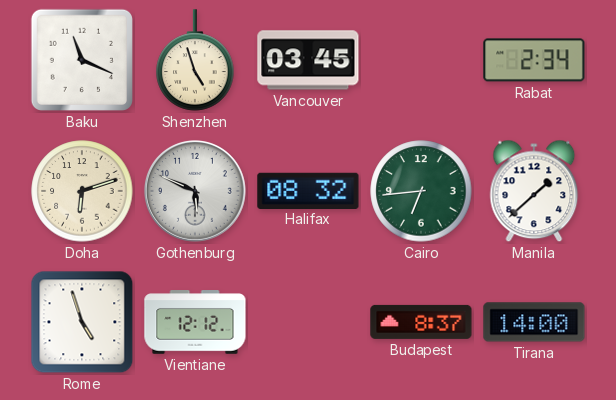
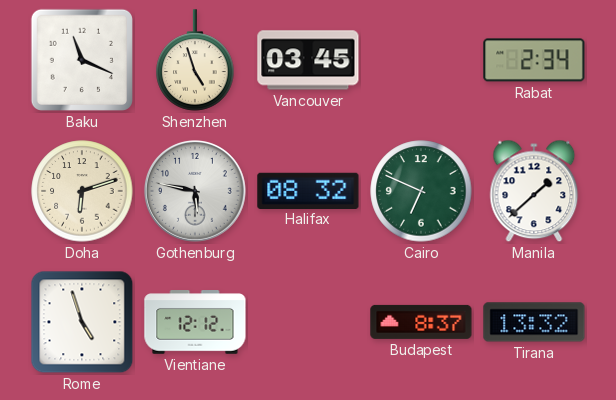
Gothenburg: 5:49 -> 5:47
Cairo: 6:44 -> 6:49
Tirana: 14:00 -> 13:32
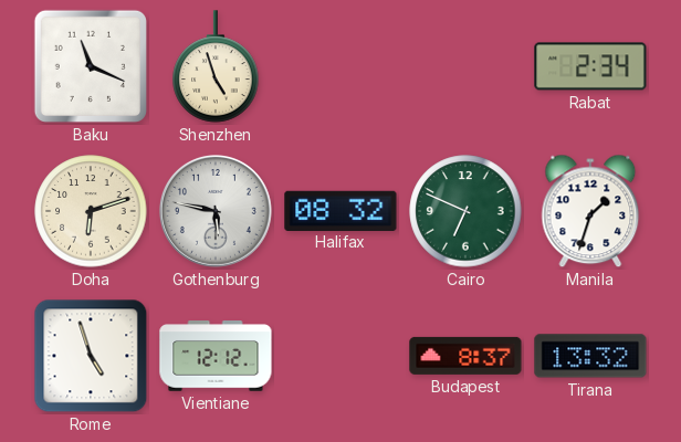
Vancouver: 03:45 -> none
Manila: 1:38 -> 1:33
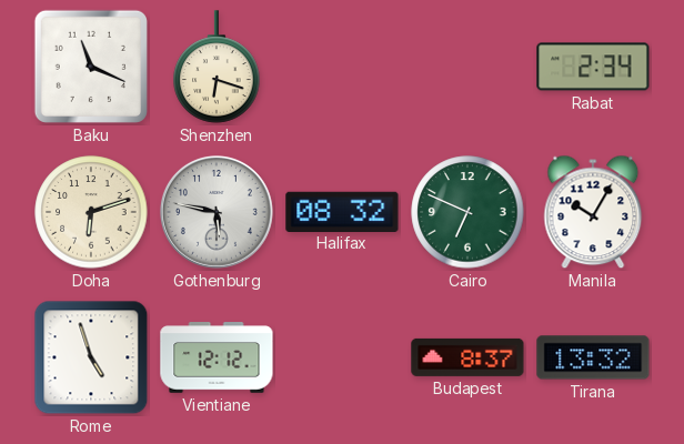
Shenzhen: 4:57 -> 6:18
Manila: 1:33 -> 10:05
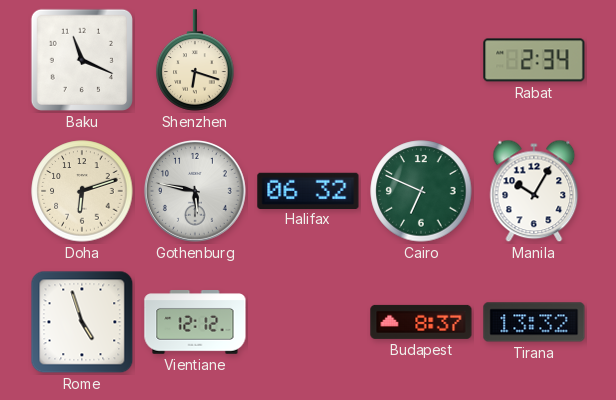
Halifax: 08:32 -> 06:32
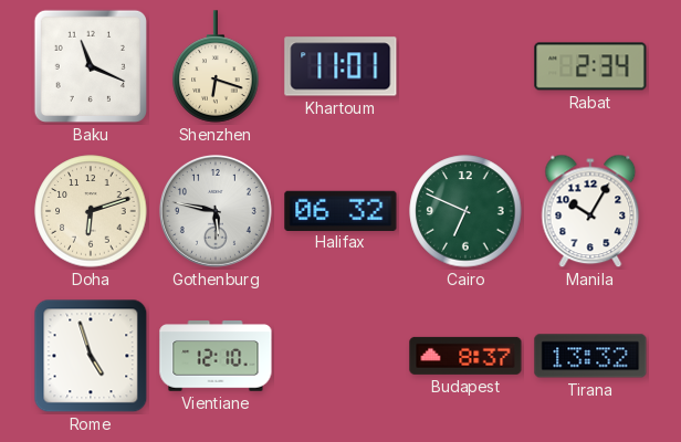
Khartoum: none -> 11:01
Vientiane: 12:12 -> 12:10
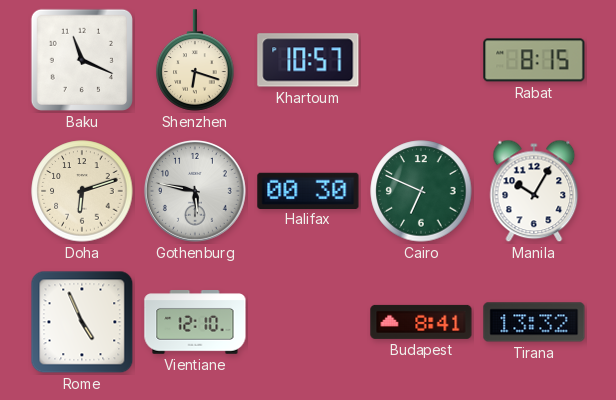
Khartoum: 11:01 -> 10:57
Rabat: 2:34 -> 8:15
Halifax: 06:32 -> 00:30
Rome: 4:57 -> 4:56
Budapest: 8:37 -> 8:41
